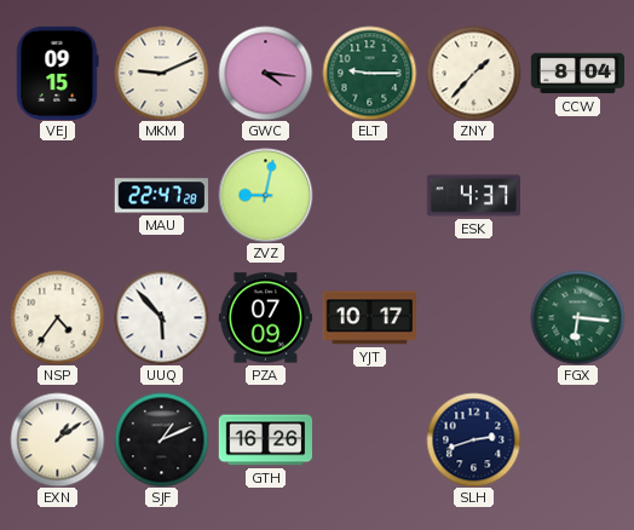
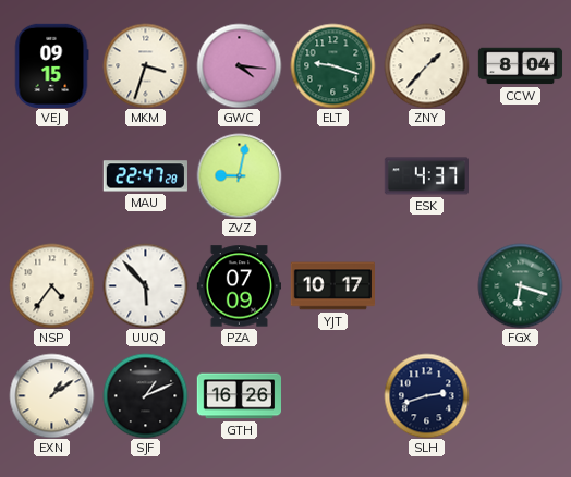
MKM: 9:11 -> 3:33
ELT: 9:15 -> 9:18
FGX: 6:16 -> 6:18
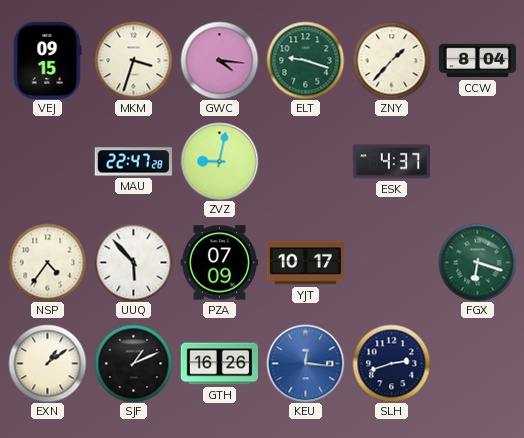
KEU: none -> 12:16
